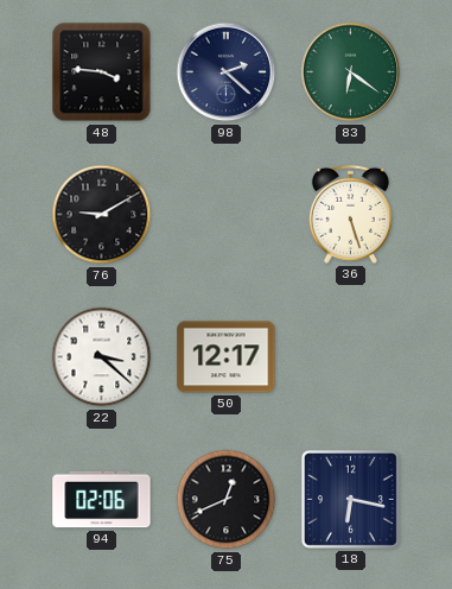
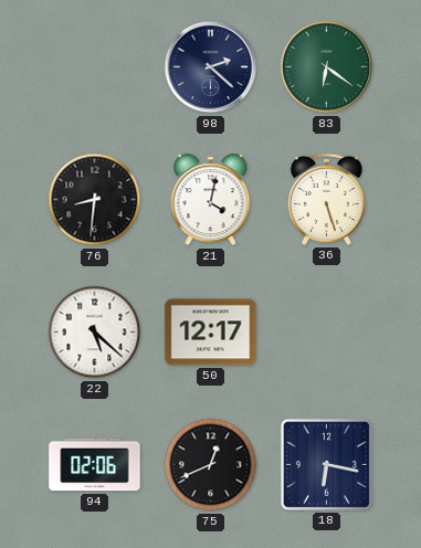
48: 3:46 -> none
76: 9:10 -> 8:31
21: none -> 4:02
22: 3:22 -> 5:22
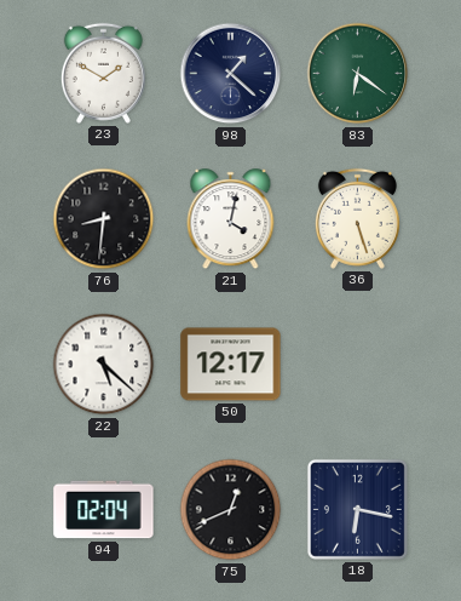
23: none -> 1:50
98: 2:22 -> 1:22
94: 02:06 -> 02:04
